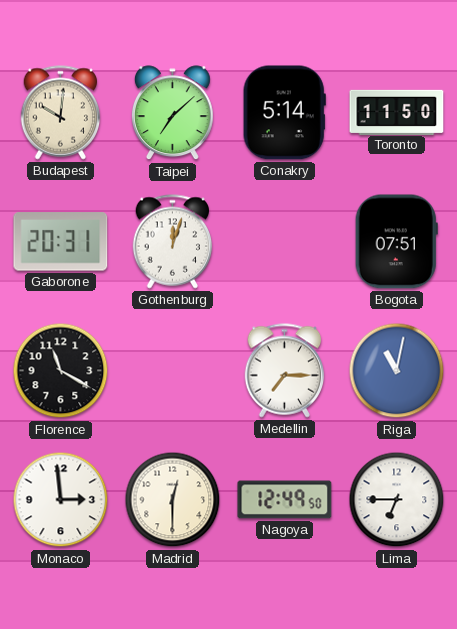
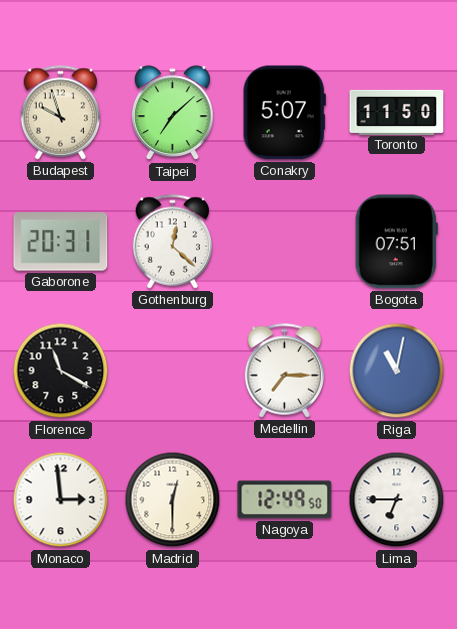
Budapest: 10:01 -> 9:57
Conakry: 5:14 -> 5:07
Gothenburg: 12:03 -> 12:22
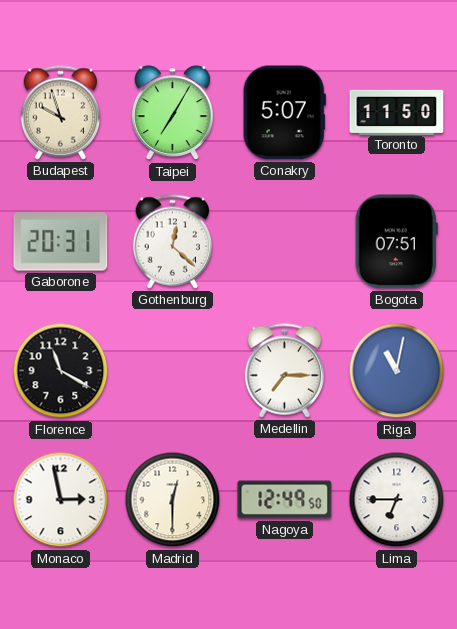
Taipei: 7:08 -> 7:05
Monaco: 2:59 -> 2:58
